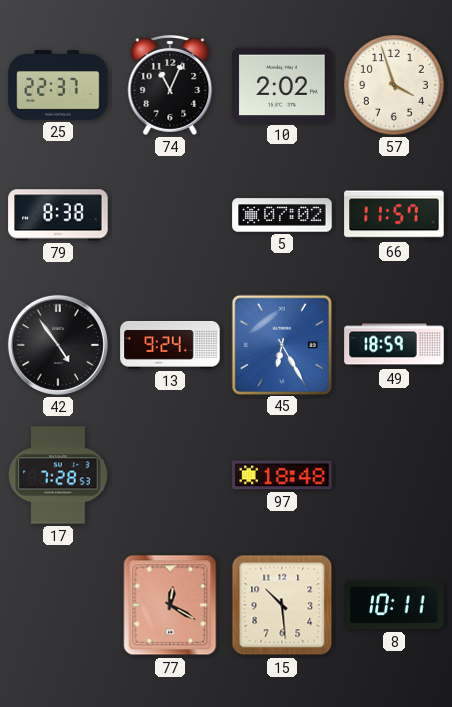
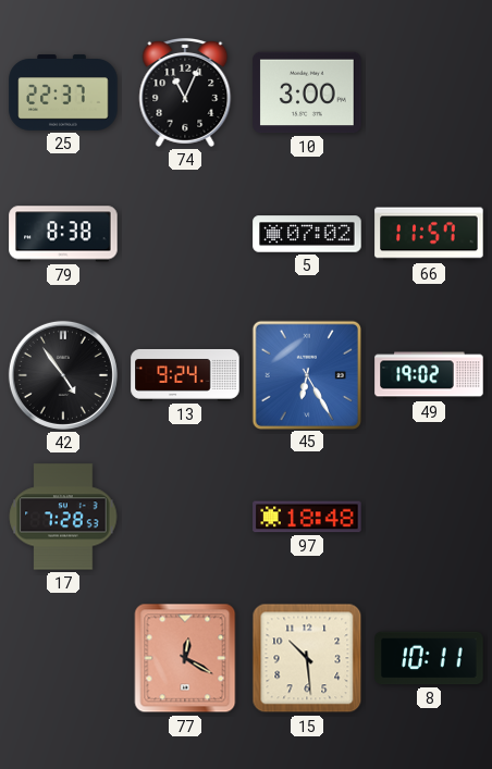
10: 2:02 -> 3:00
57: 3:57 -> none
49: 18:59 -> 19:02
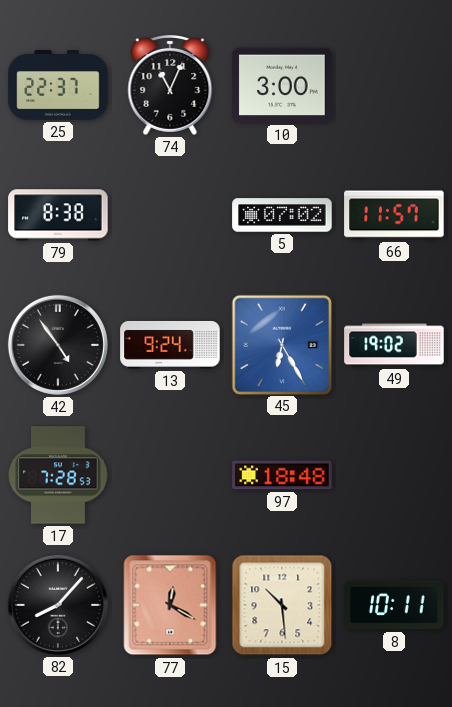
82: none -> 8:07
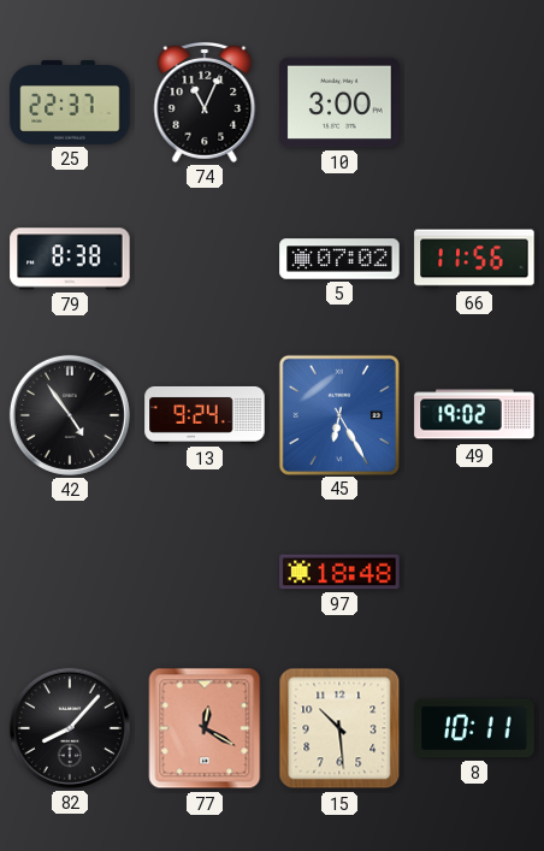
66: 11:57 -> 11:56
17: 7:28 -> none
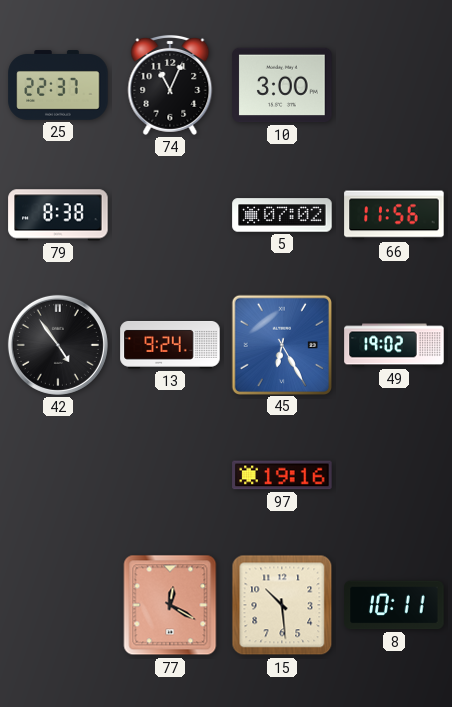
97: 18:48 -> 19:16
82: 8:07 -> none
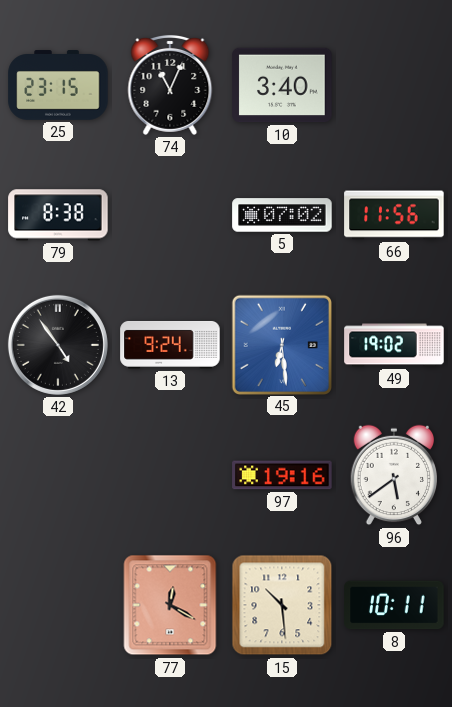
25: 22:37 -> 23:15
10: 3:00 -> 3:40
45: 6:25 -> 6:29
96: none -> 5:39
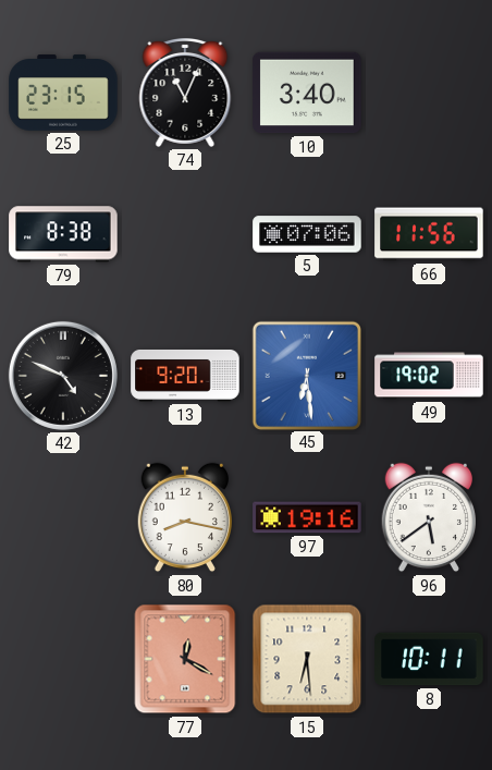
5: 07:02 -> 07:06
42: 4:54 -> 4:49
13: 9:24 -> 9:20
80: none -> 8:17
15: 10:29 -> 6:29
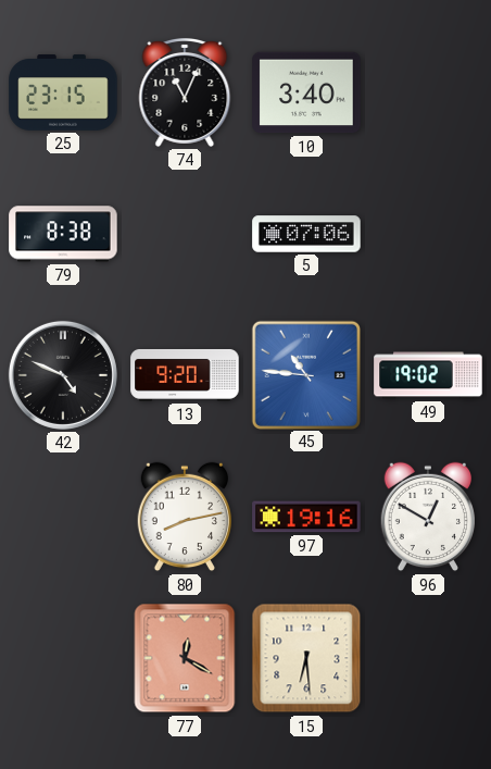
66: 11:56 -> none
45: 6:29 -> 10:46
80: 8:17 -> 8:13
96: 5:39 -> 12:50
8: 10:11 -> none
